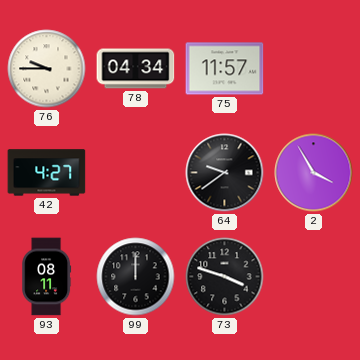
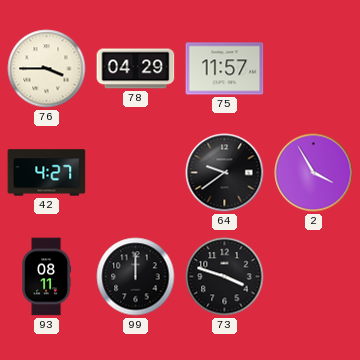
76: 9:45 -> 3:45
78: 04:34 -> 04:29
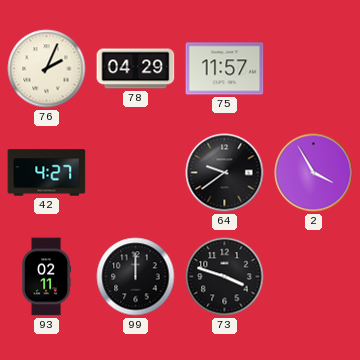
76: 3:45 -> 2:04
93: 08:11 -> 02:11
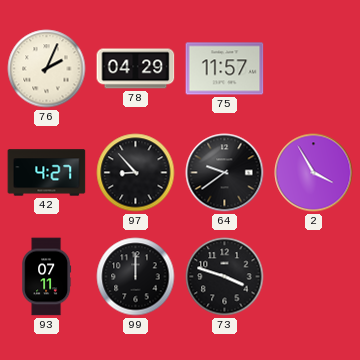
97: none -> 8:53
93: 02:11 -> 07:11
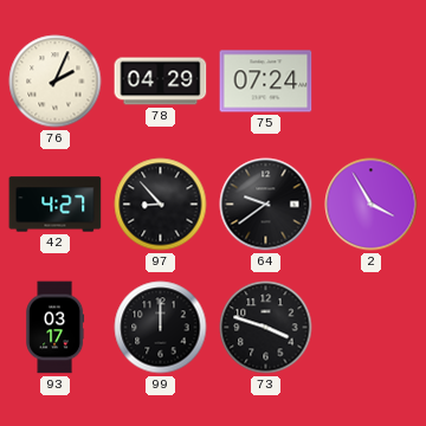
75: 11:57 -> 07:24
93: 07:11 -> 03:17
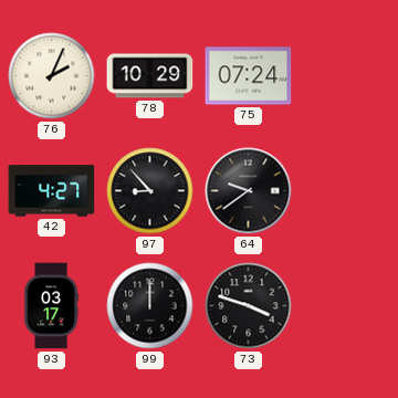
78: 04:29 -> 10:29
2: 3:55 -> none
